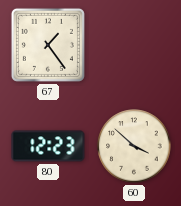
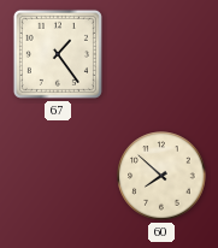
80: 12:23 -> none
60: 3:52 -> 7:52
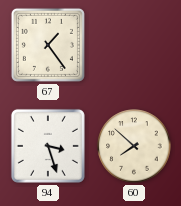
94: none -> 3:27
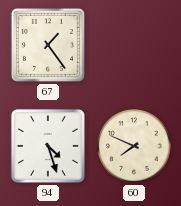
94: 3:27 -> 4:27
60: 7:52 -> 7:49
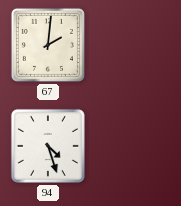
67: 1:24 -> 2:01
60: 7:49 -> none
